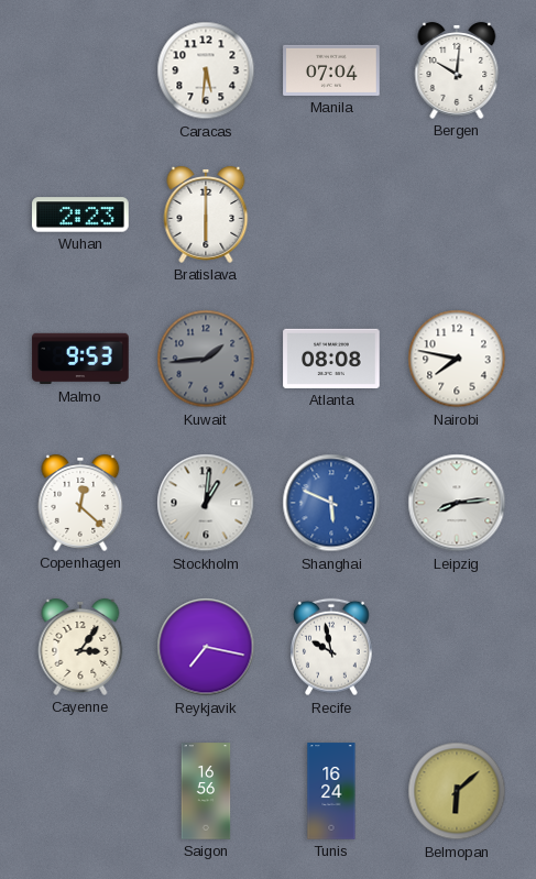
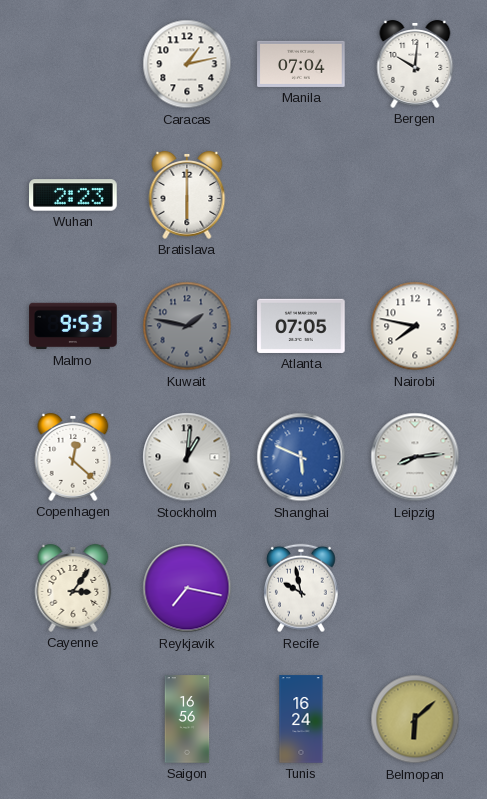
Caracas: 5:31 -> 1:13
Kuwait: 1:44 -> 1:47
Atlanta: 08:08 -> 07:05
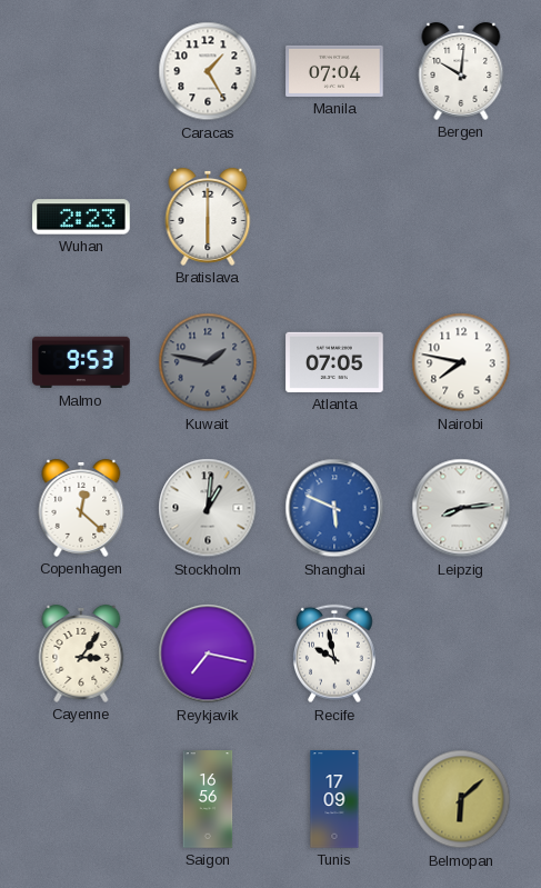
Caracas: 1:13 -> 1:25
Tunis: 16:24 -> 17:09
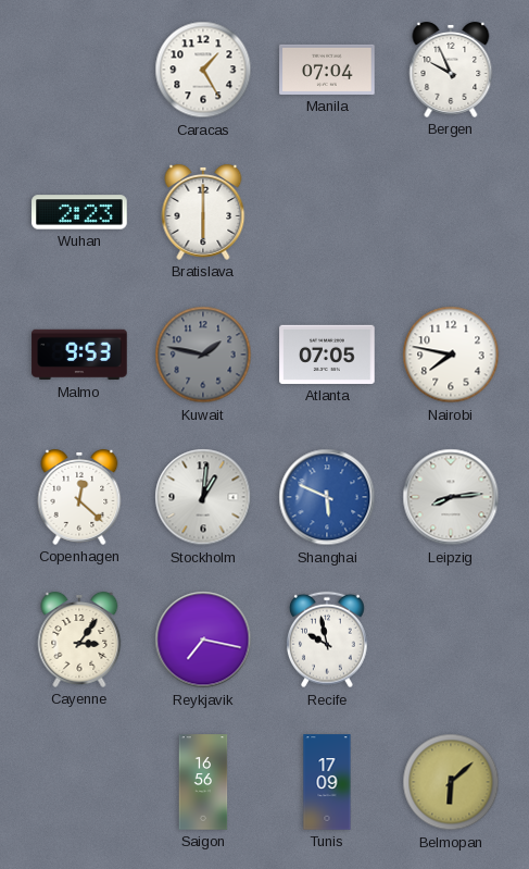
Bergen: 10:01 -> 9:56
